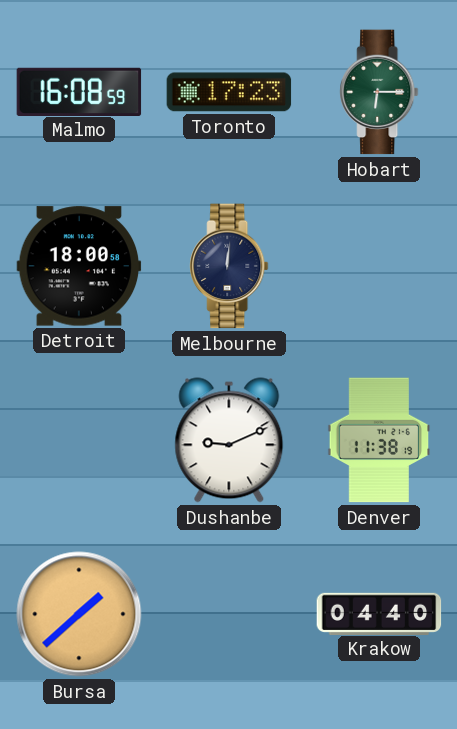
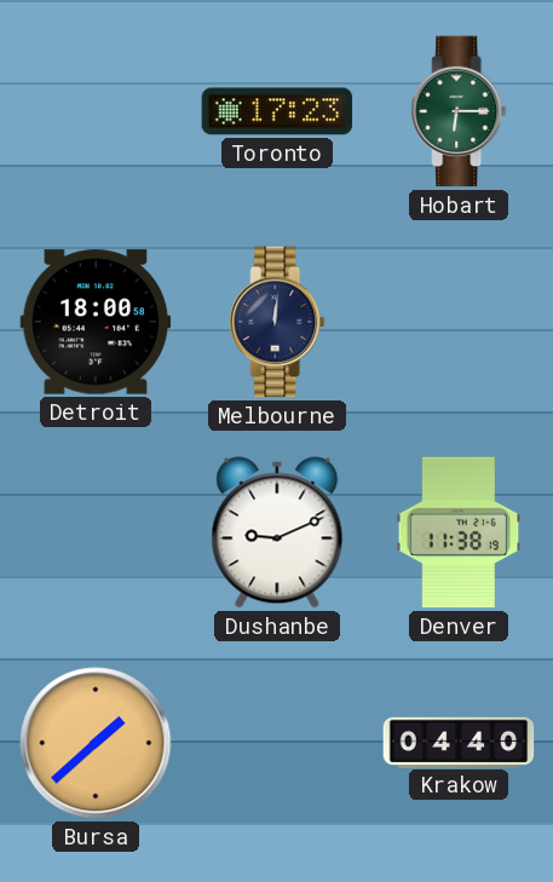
Malmo: 16:08 -> none
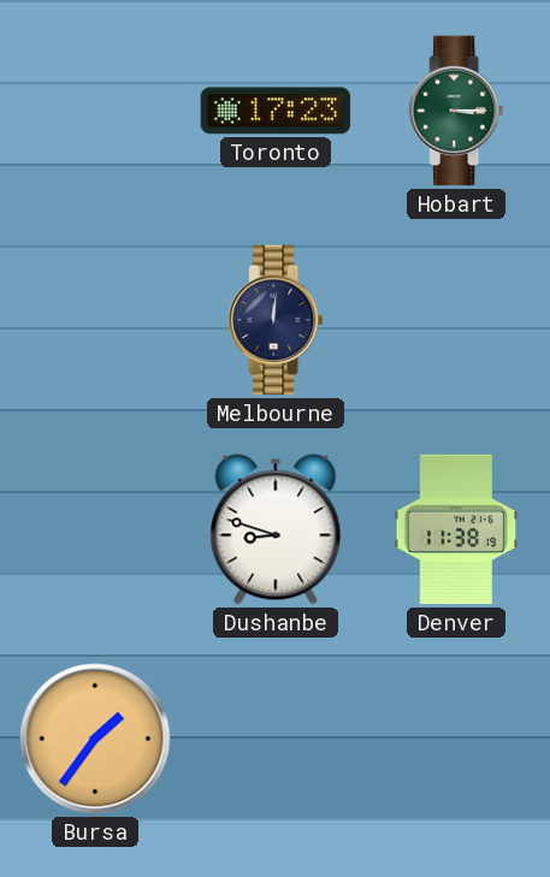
Hobart: 6:15 -> 3:15
Detroit: 18:00 -> none
Dushanbe: 9:11 -> 8:48
Bursa: 1:38 -> 1:36
Krakow: 04:40 -> none
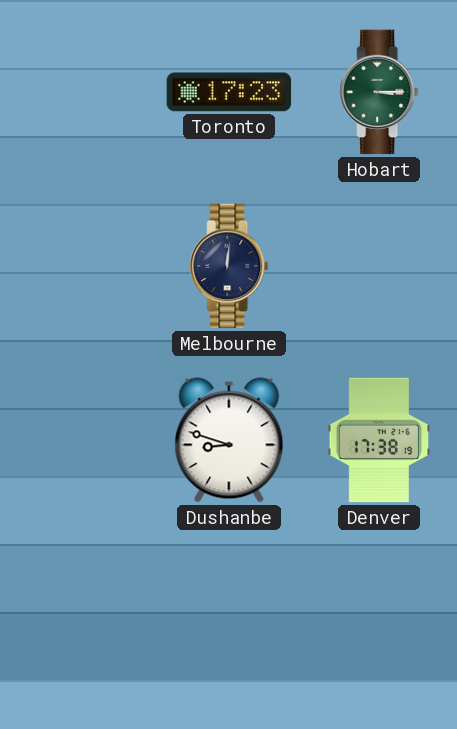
Denver: 11:38 -> 17:38
Bursa: 1:36 -> none
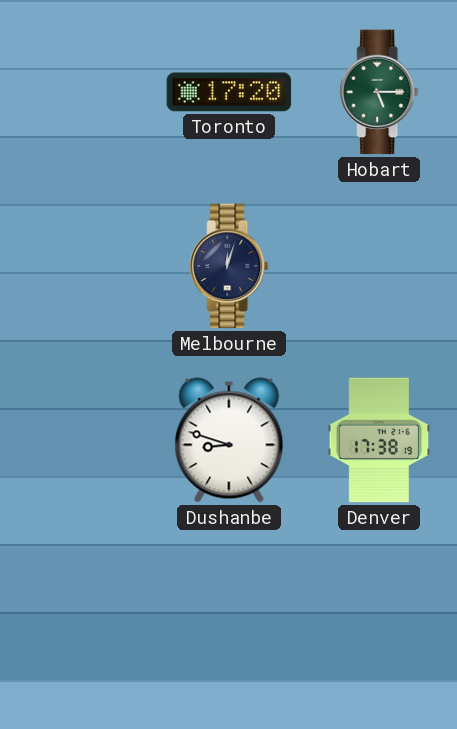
Toronto: 17:23 -> 17:20
Hobart: 3:15 -> 5:15
Melbourne: 12:01 -> 12:03
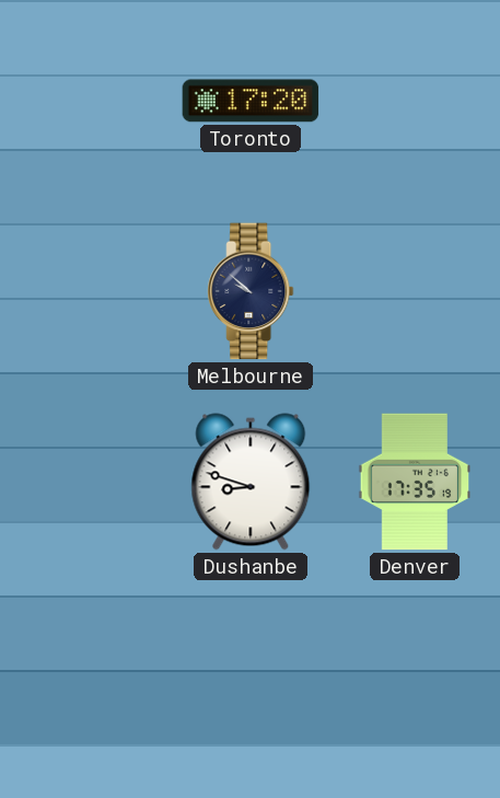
Hobart: 5:15 -> none
Melbourne: 12:03 -> 9:52
Denver: 17:38 -> 17:35
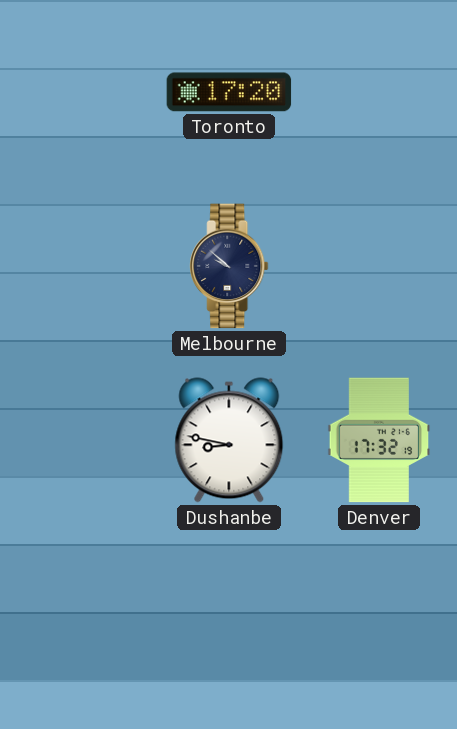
Dushanbe: 8:48 -> 8:47
Denver: 17:35 -> 17:32
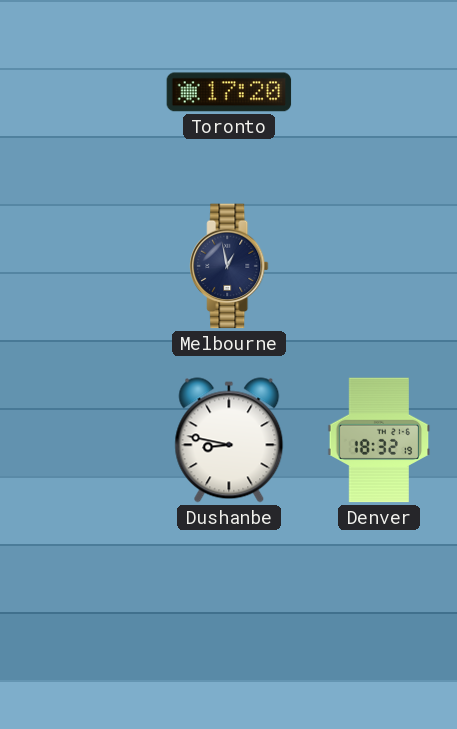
Melbourne: 9:52 -> 12:58
Denver: 17:32 -> 18:32
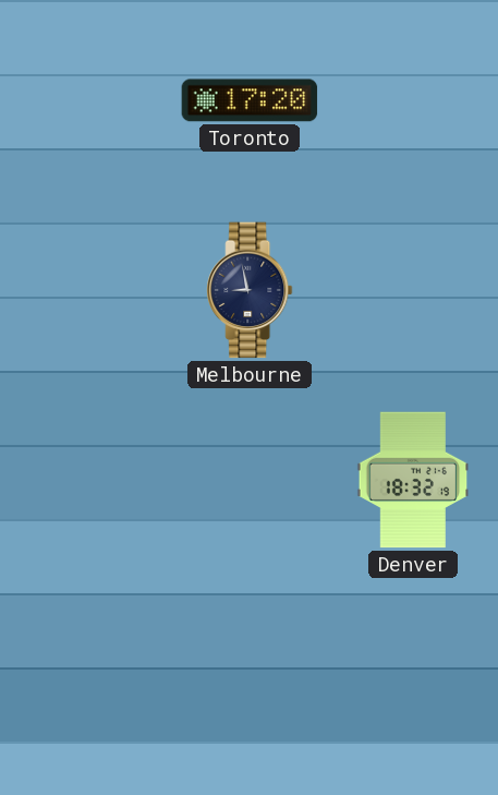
Melbourne: 12:58 -> 8:58
Dushanbe: 8:47 -> none
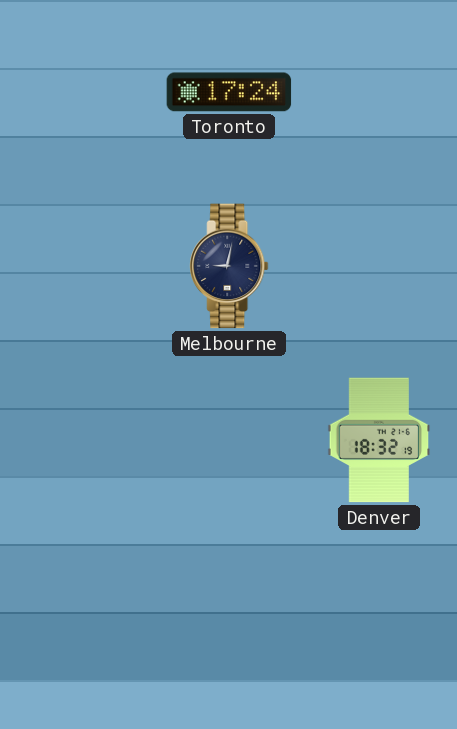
Toronto: 17:20 -> 17:24
Melbourne: 8:58 -> 9:02
